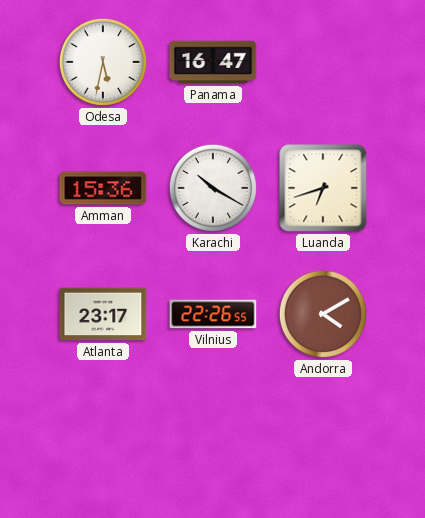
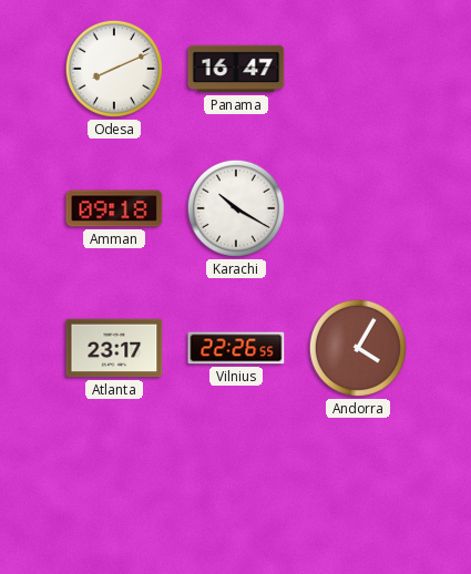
Odesa: 5:32 -> 8:11
Amman: 15:36 -> 09:18
Luanda: 6:42 -> none
Andorra: 4:10 -> 4:05
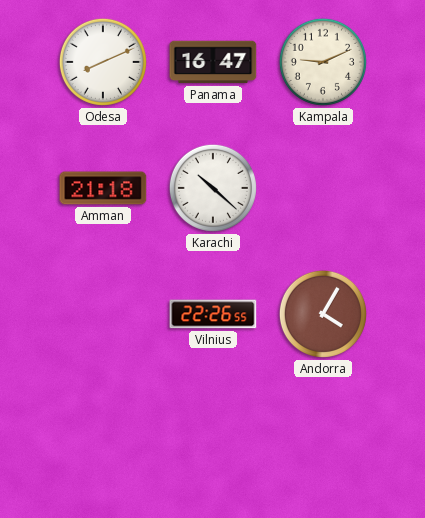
Kampala: none -> 9:11
Amman: 09:18 -> 21:18
Karachi: 10:20 -> 10:22
Atlanta: 23:17 -> none
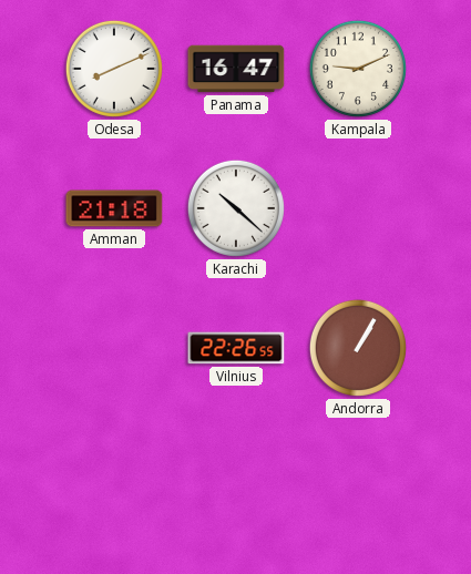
Andorra: 4:05 -> 1:05
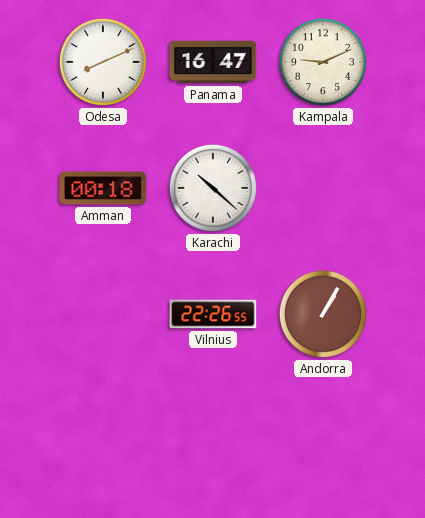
Amman: 21:18 -> 00:18
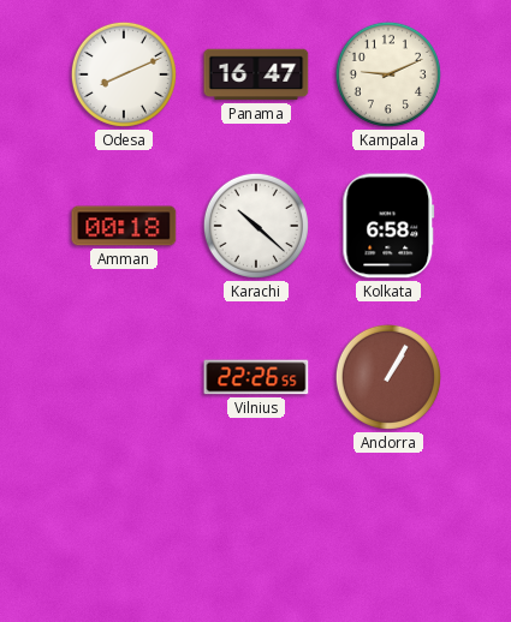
Kolkata: none -> 6:58
